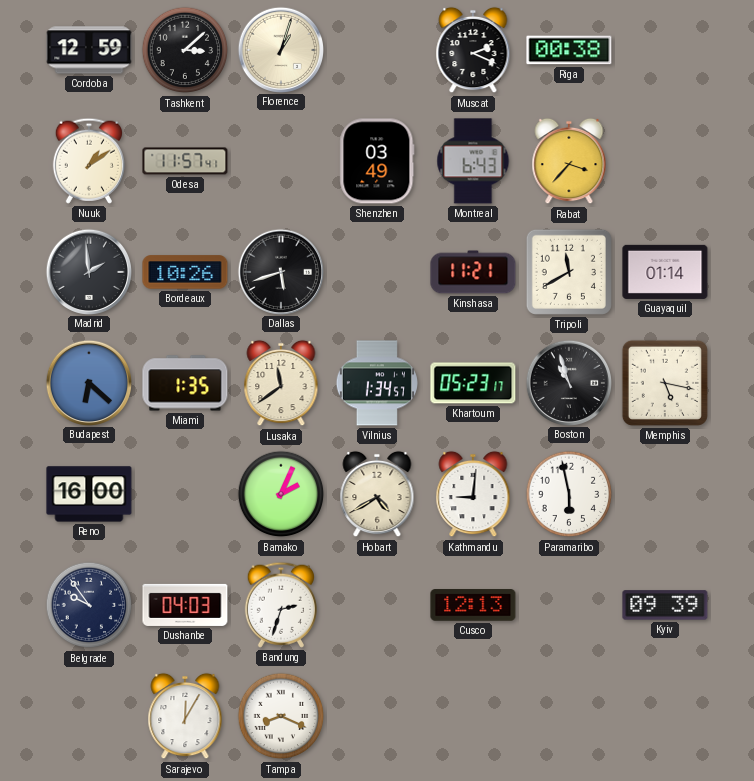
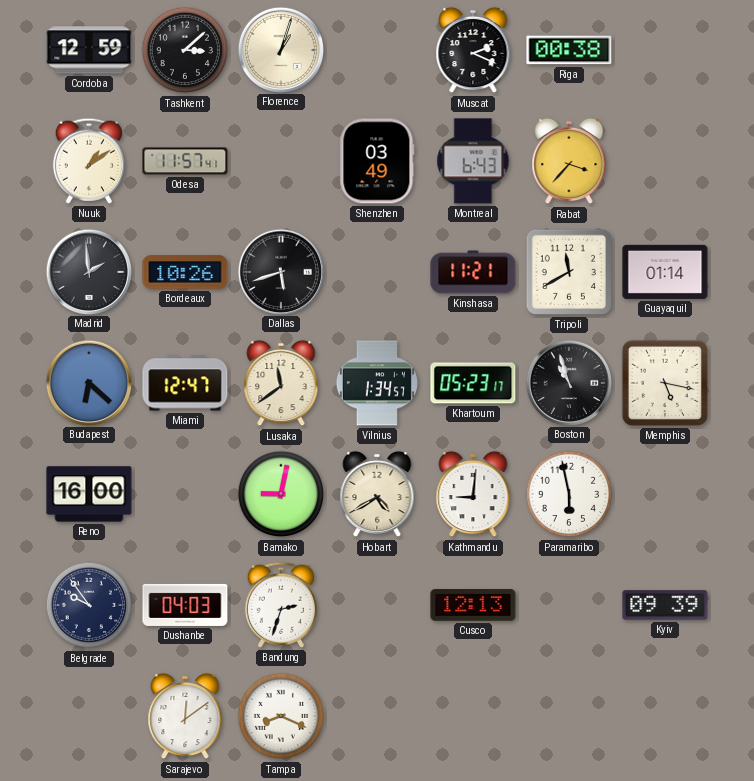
Miami: 1:35 -> 12:47
Bamako: 2:04 -> 9:02
Sarajevo: 12:05 -> 12:09
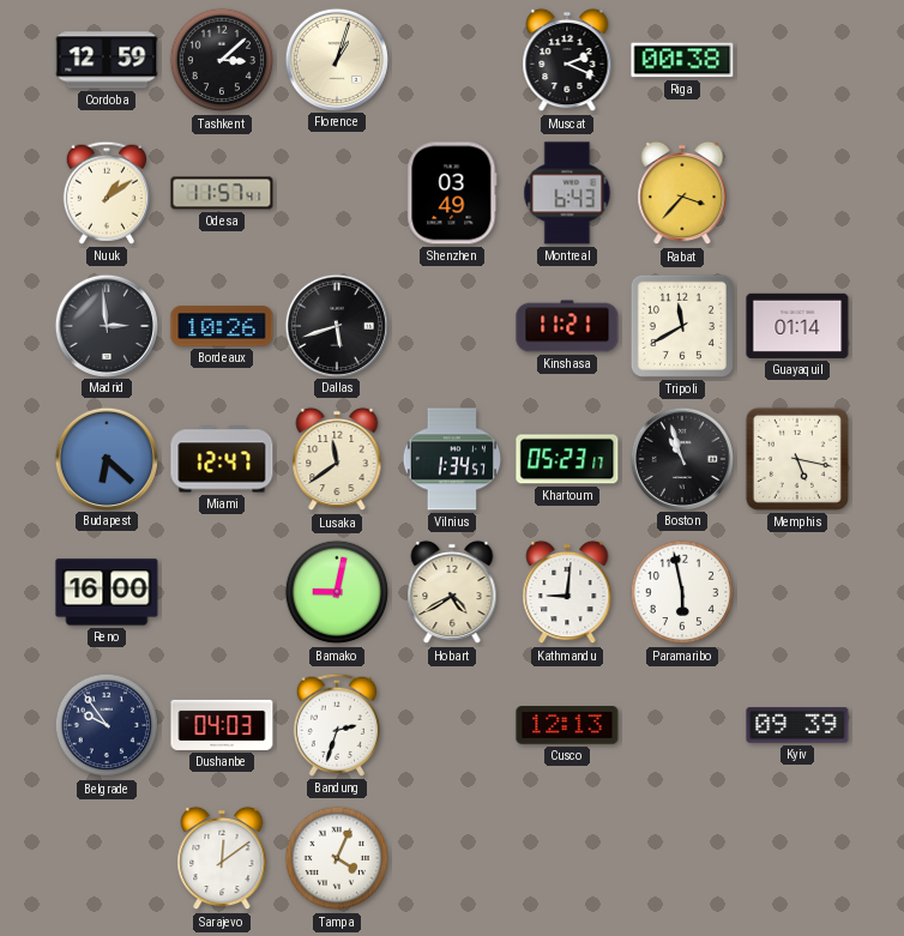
Madrid: 1:59 -> 2:59
Tampa: 8:19 -> 4:04
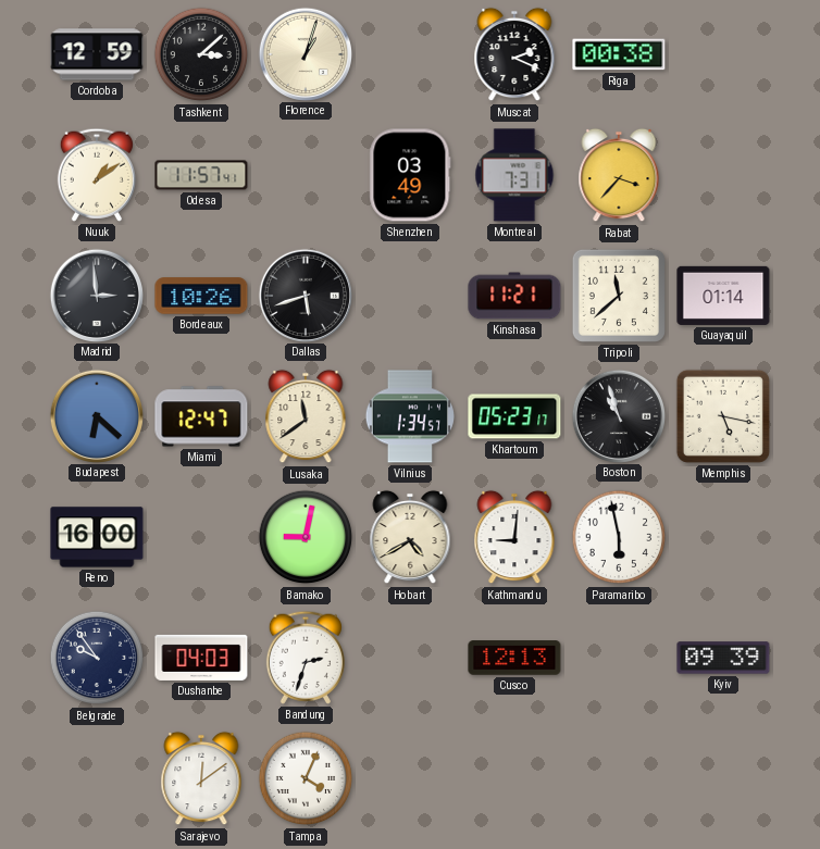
Montreal: 6:43 -> 7:31
Tripoli: 11:40 -> 11:38
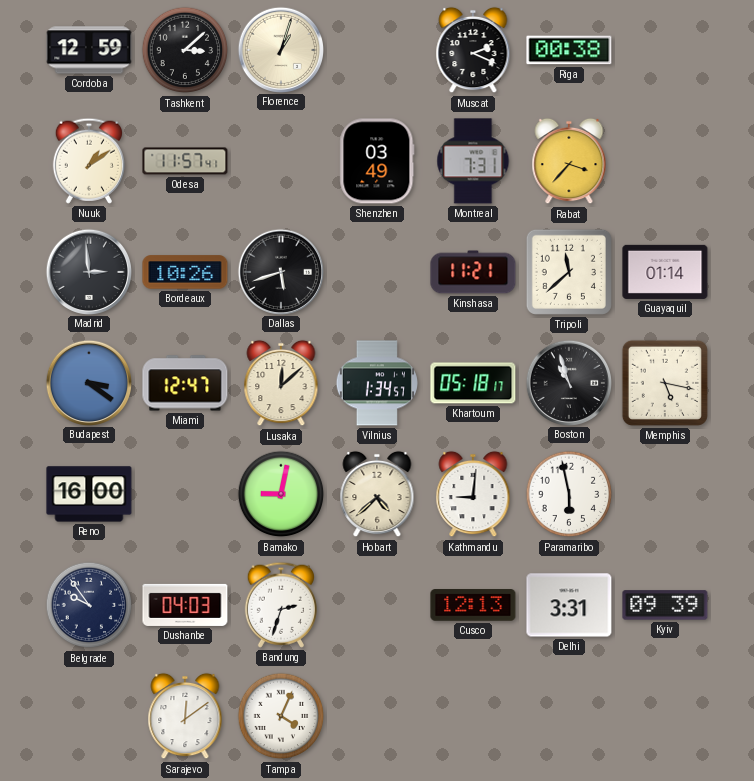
Budapest: 6:22 -> 3:21
Lusaka: 11:39 -> 12:08
Khartoum: 05:23 -> 05:18
Hobart: 4:40 -> 4:38
Delhi: none -> 3:31
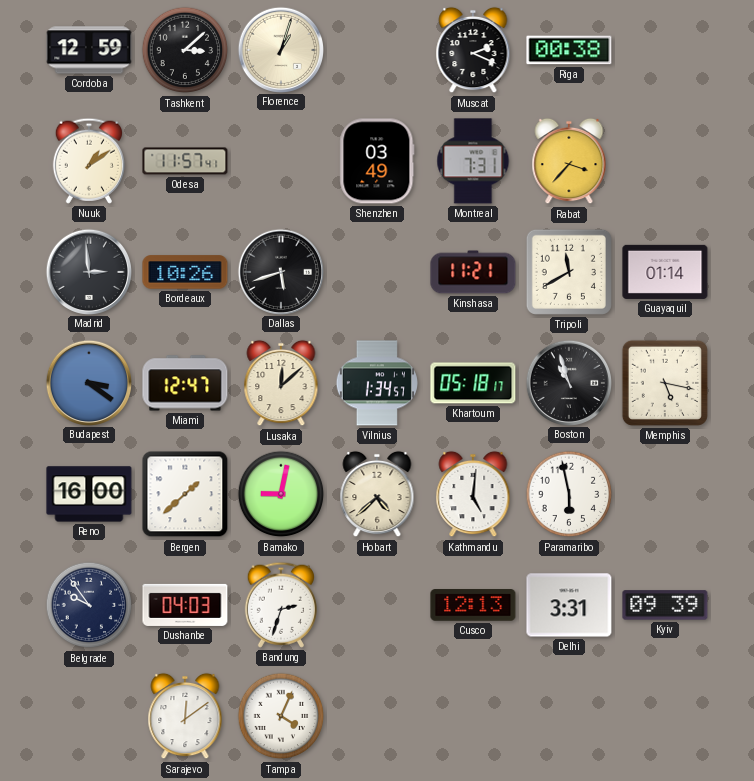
Tripoli: 11:38 -> 11:40
Bergen: none -> 1:38
Kathmandu: 9:01 -> 5:01
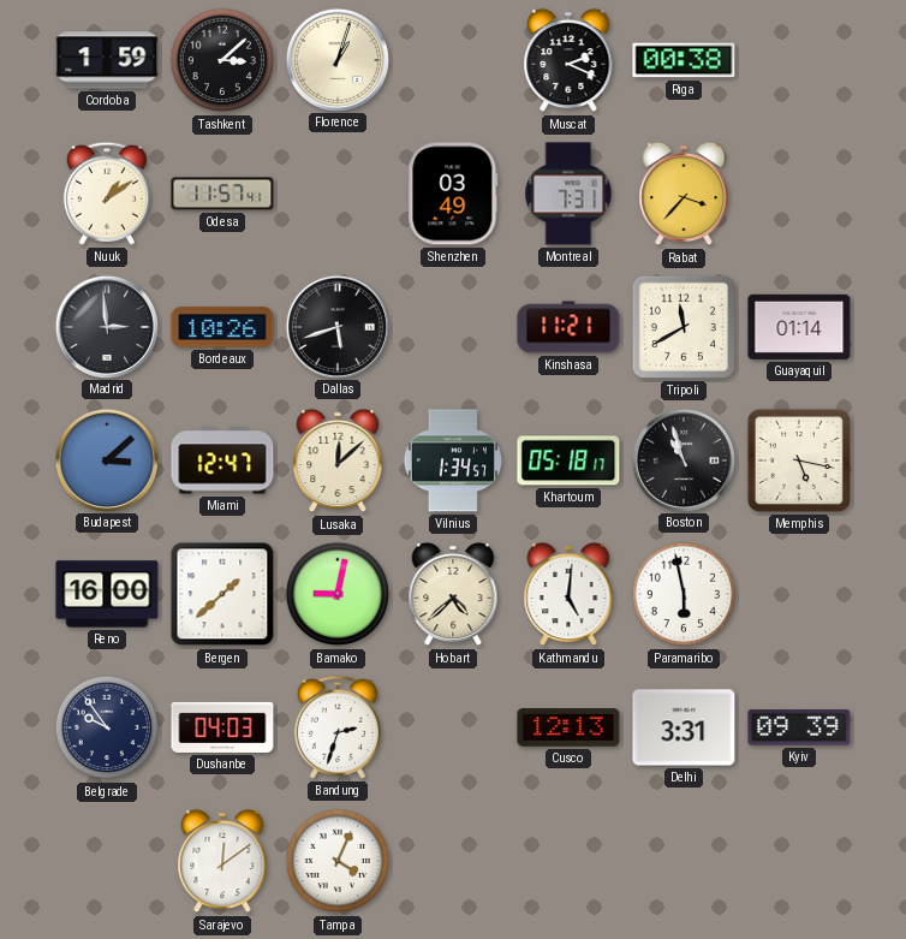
Cordoba: 12:59 -> 1:59
Budapest: 3:21 -> 3:08
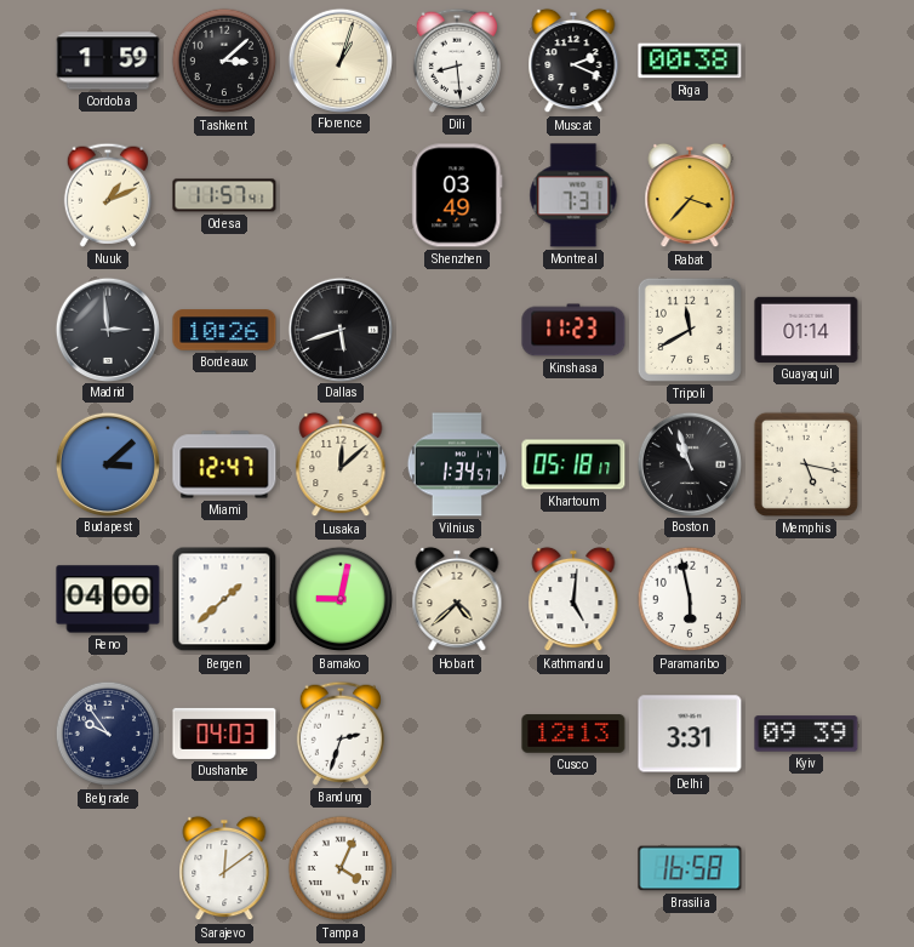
Dili: none -> 8:29
Nuuk: 1:09 -> 1:11
Kinshasa: 11:21 -> 11:23
Reno: 16:00 -> 04:00
Brasilia: none -> 16:58
